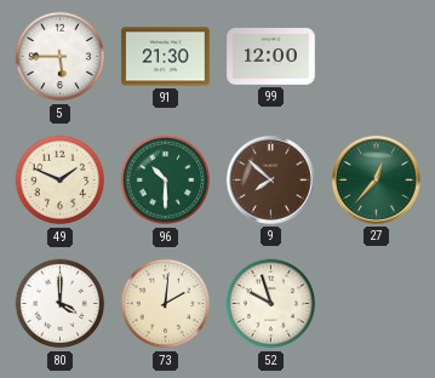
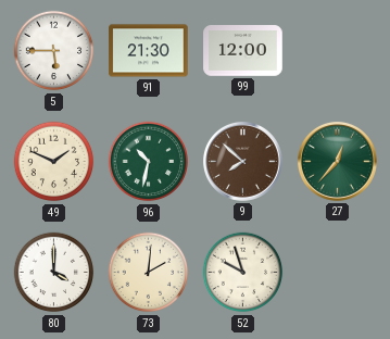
96: 10:30 -> 10:32
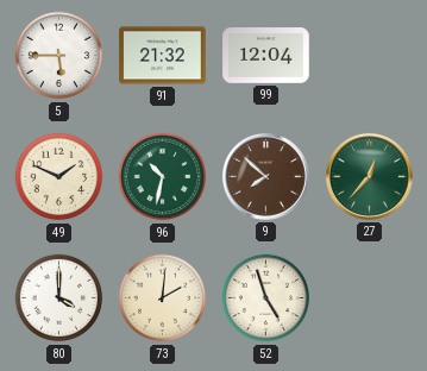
91: 21:30 -> 21:32
99: 12:00 -> 12:04
52: 9:57 -> 4:57
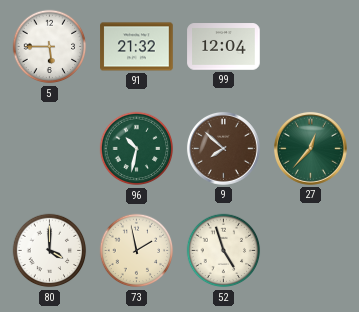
49: 1:49 -> none
73: 2:01 -> 1:58
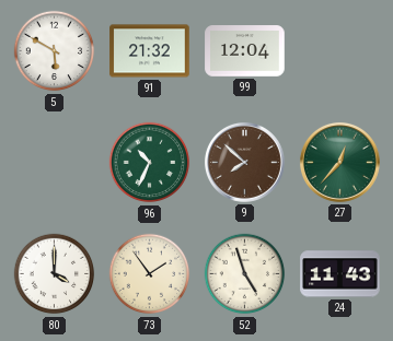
5: 5:45 -> 5:50
96: 10:32 -> 10:34
73: 1:58 -> 1:54
24: none -> 11:43
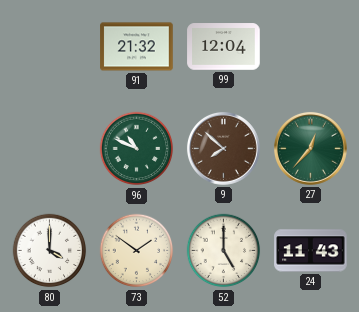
5: 5:50 -> none
96: 10:34 -> 10:49
73: 1:54 -> 1:51
52: 4:57 -> 5:00
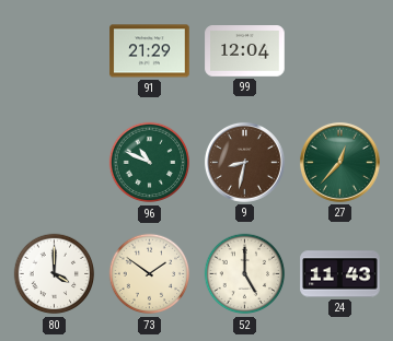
91: 21:32 -> 21:29
9: 7:52 -> 8:32
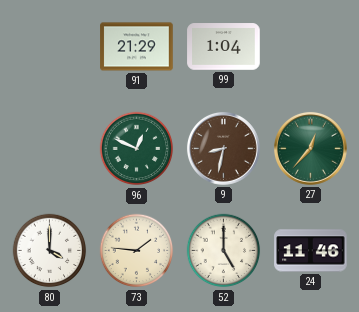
99: 12:04 -> 1:04
96: 10:49 -> 12:49
73: 1:51 -> 1:46
24: 11:43 -> 11:46
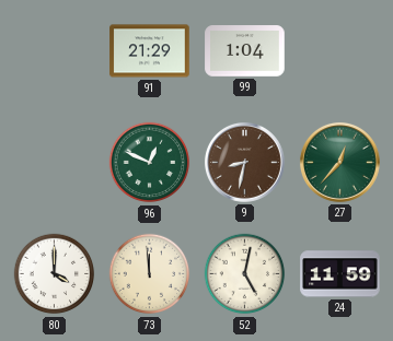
73: 1:46 -> 11:59
52: 5:00 -> 5:02
24: 11:46 -> 11:59
